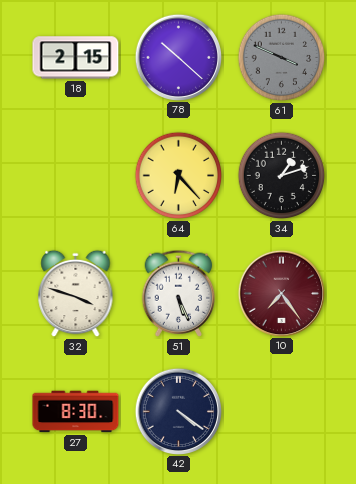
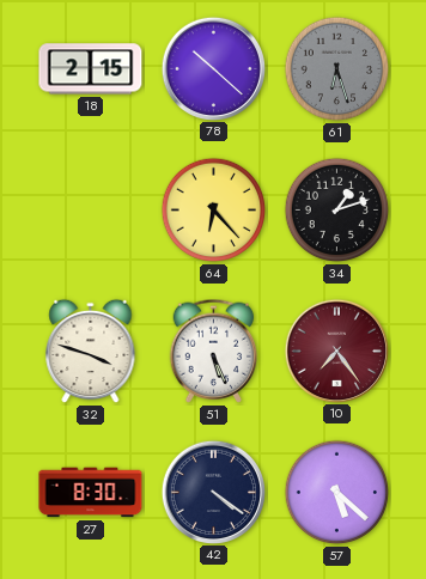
61: 3:49 -> 6:27
57: none -> 5:22
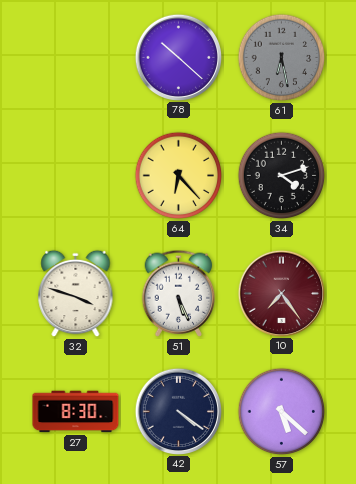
18: 2:15 -> none
61: 6:27 -> 6:28
34: 1:12 -> 4:12
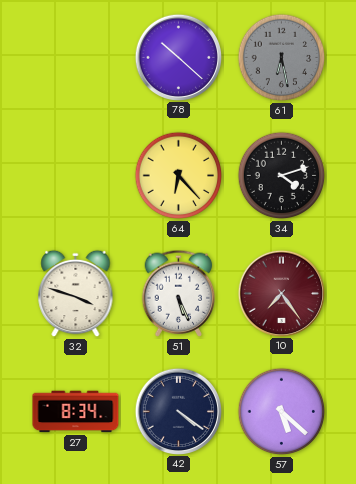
27: 8:30 -> 8:34
